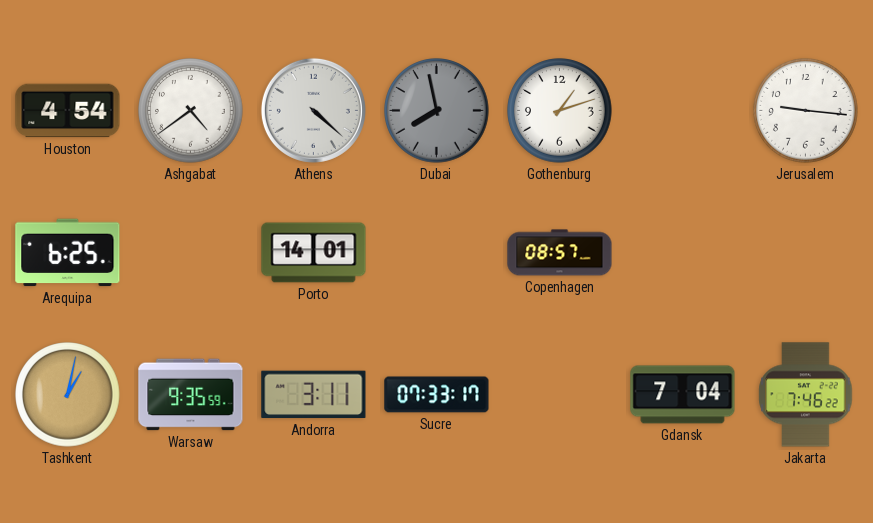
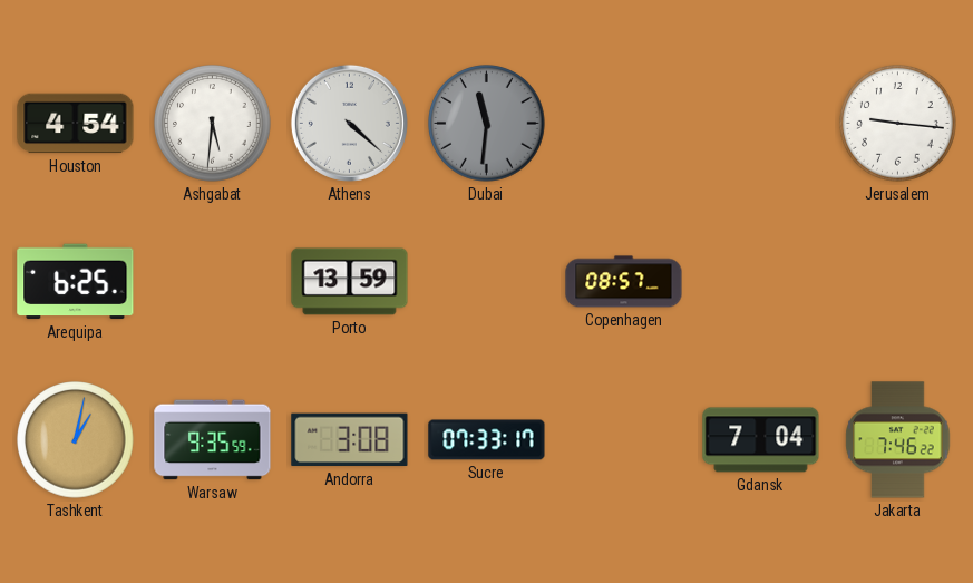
Ashgabat: 4:39 -> 5:31
Dubai: 7:58 -> 11:31
Gothenburg: 1:12 -> none
Porto: 14:01 -> 13:59
Andorra: 3:11 -> 3:08
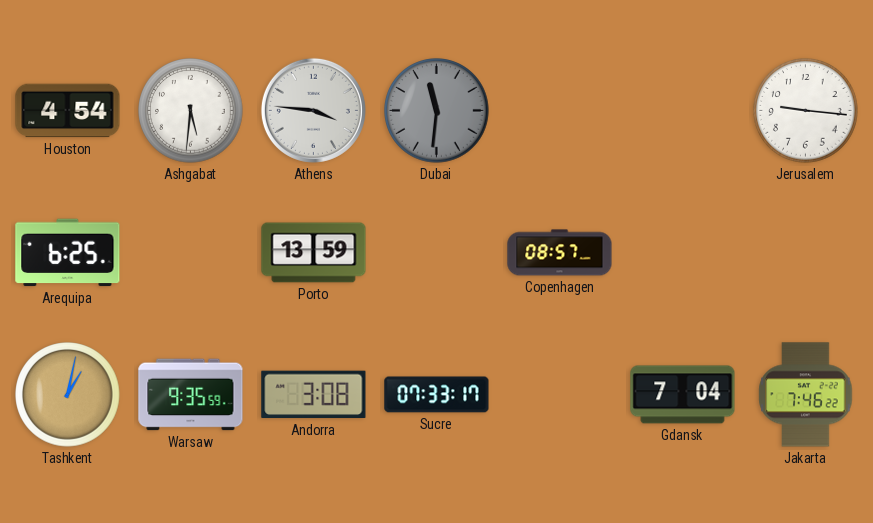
Athens: 4:22 -> 3:46
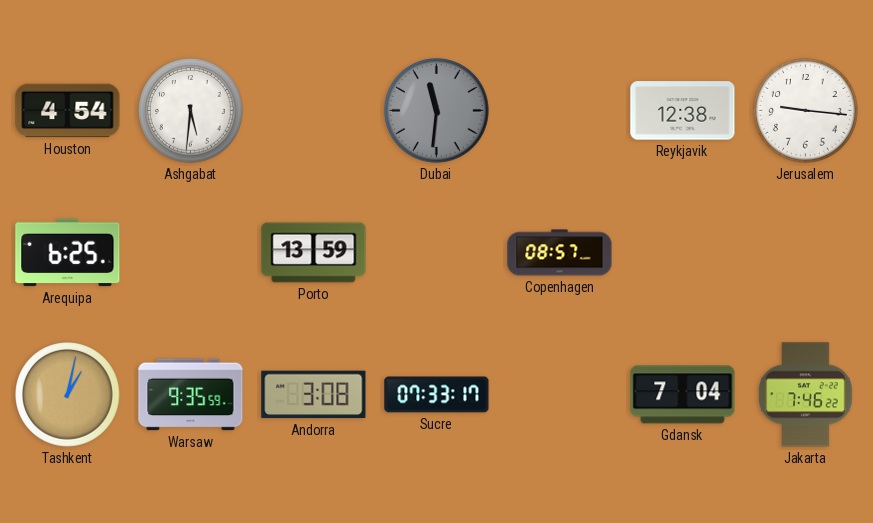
Athens: 3:46 -> none
Reykjavik: none -> 12:38
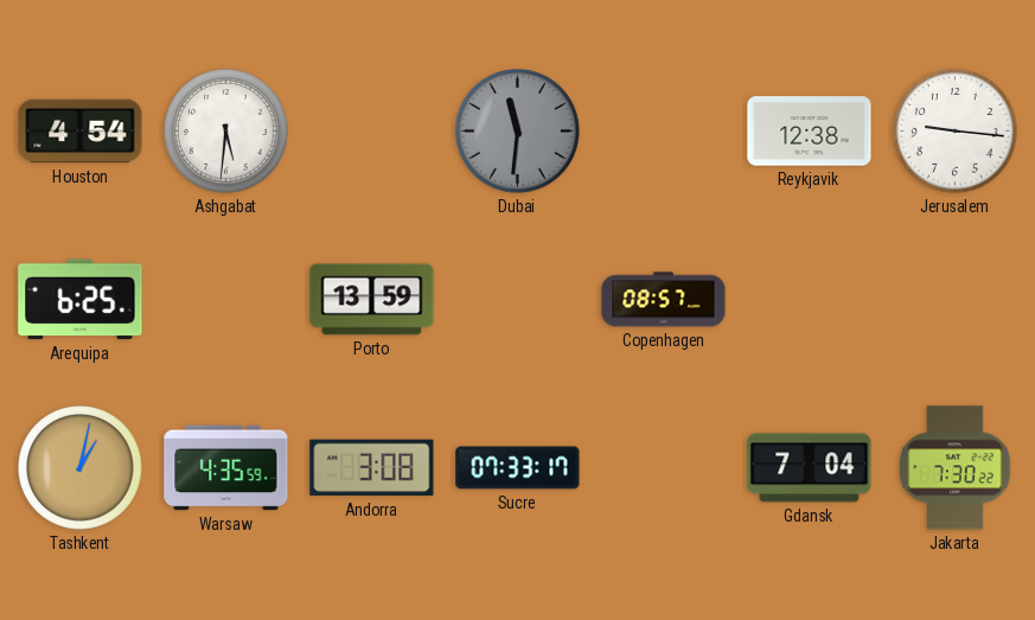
Warsaw: 9:35 -> 4:35
Jakarta: 7:46 -> 7:30
